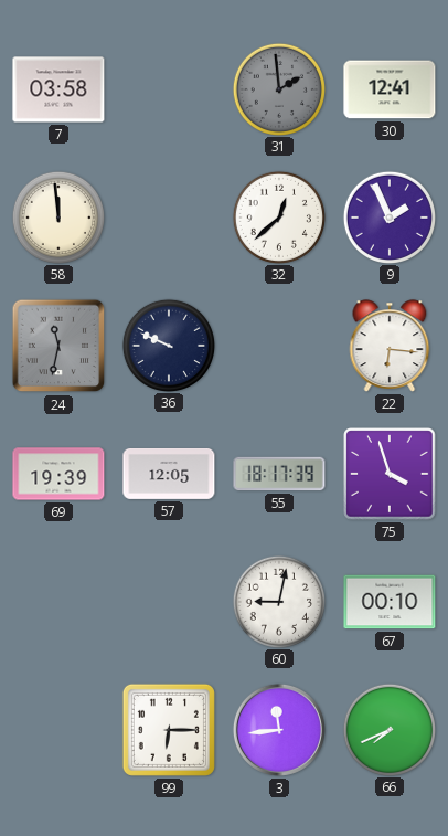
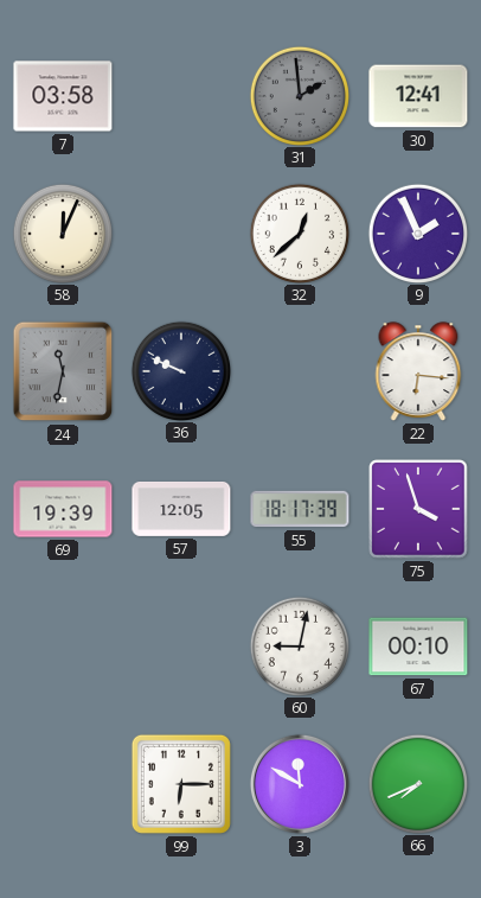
58: 11:59 -> 12:04
3: 11:44 -> 11:50
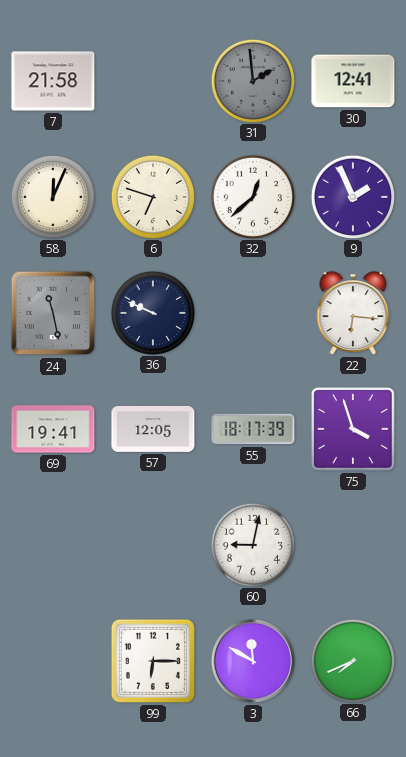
7: 03:58 -> 21:58
6: none -> 6:48
24: 11:32 -> 11:28
69: 19:39 -> 19:41
67: 00:10 -> none
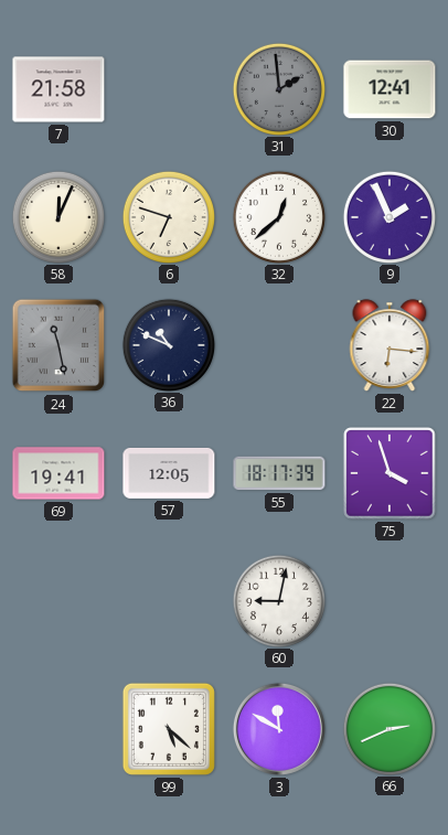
36: 9:49 -> 10:49
99: 6:15 -> 5:22
66: 7:41 -> 2:41
